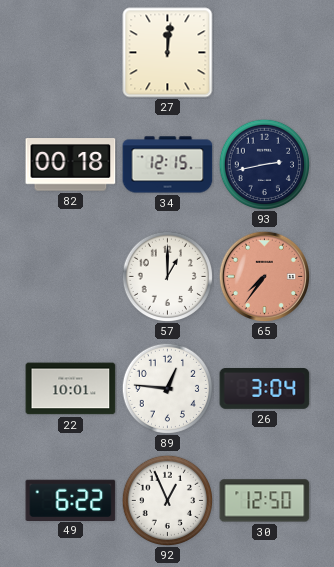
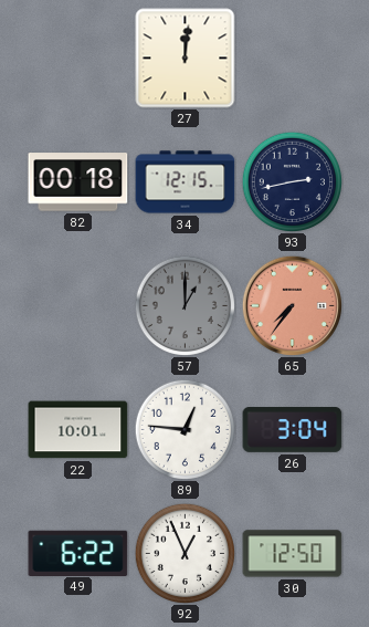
57 dial: white -> grey
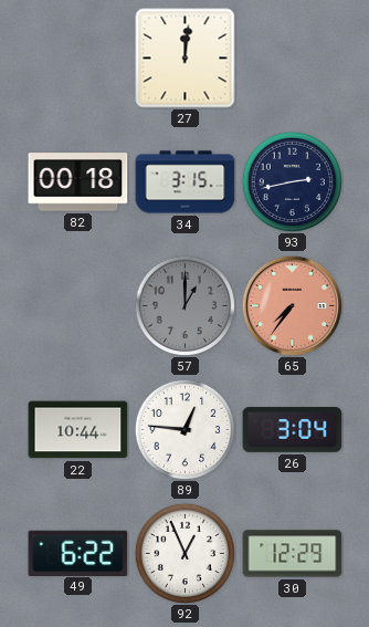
34: 12:15 -> 3:15
22: 10:01 -> 10:44
30: 12:50 -> 12:29
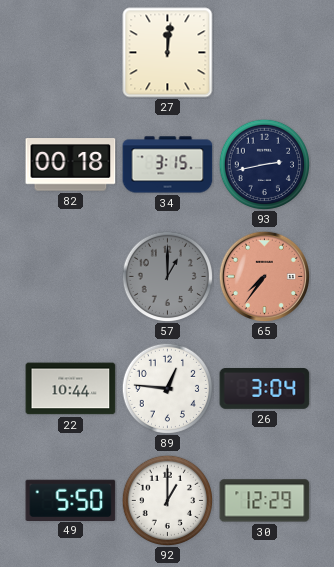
49: 6:22 -> 5:50
92: 12:56 -> 1:00
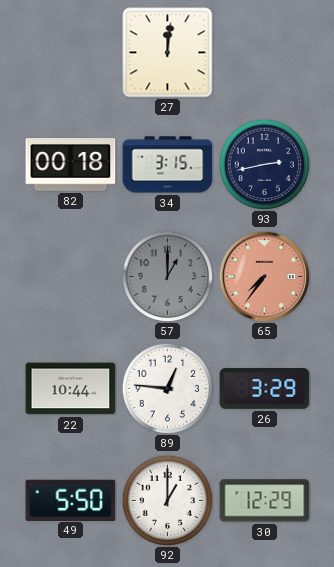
26: 3:04 -> 3:29
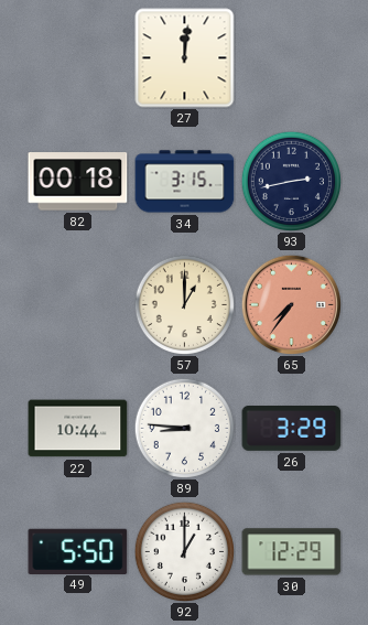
57 dial: grey -> cream
89: 12:46 -> 8:46
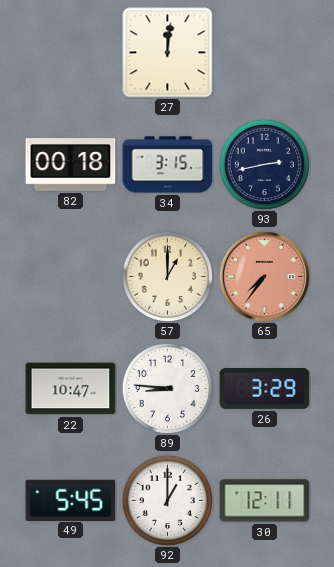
22: 10:44 -> 10:47
49: 5:50 -> 5:45
30: 12:29 -> 12:11
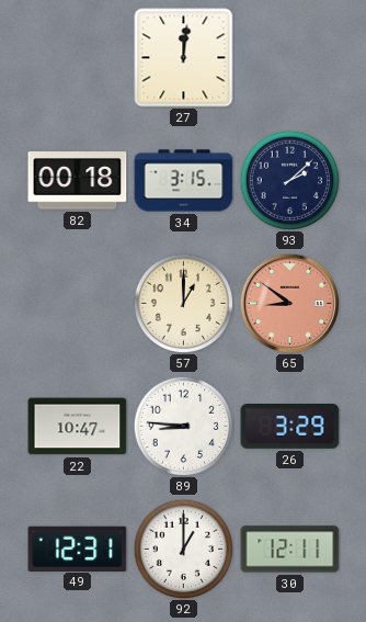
93: 2:43 -> 2:08
65: 7:36 -> 8:51
49: 5:45 -> 12:31
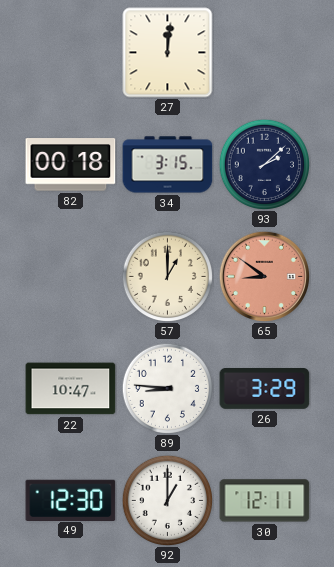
49: 12:31 -> 12:30
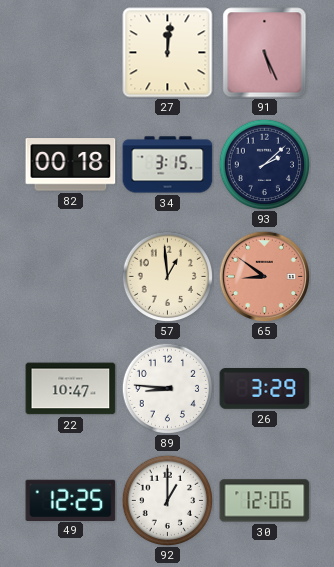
91: none -> 5:26
57: 1:00 -> 12:59
49: 12:30 -> 12:25
30: 12:11 -> 12:06
